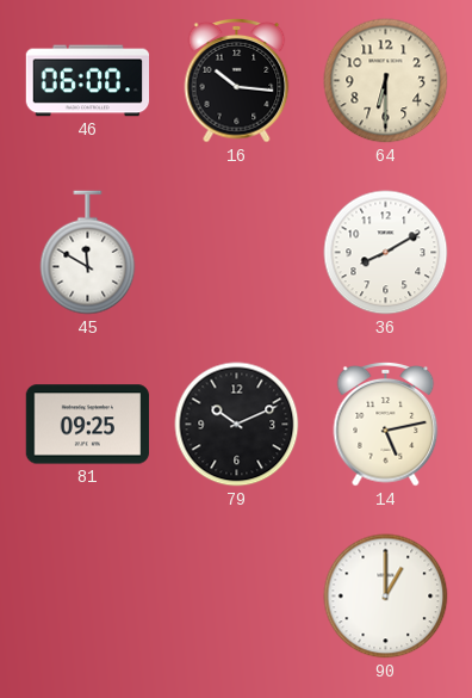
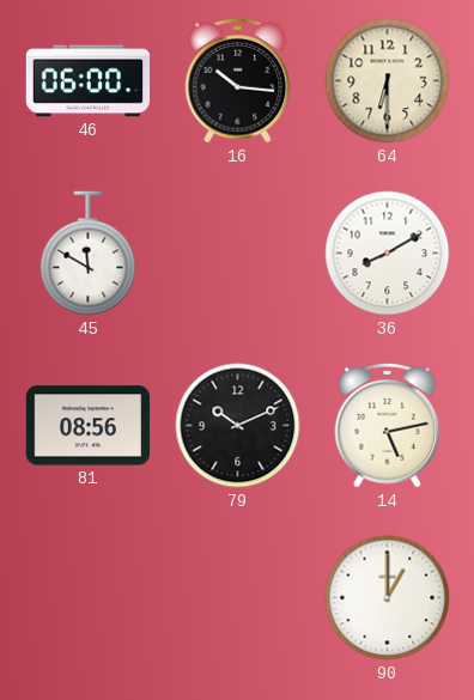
81: 09:25 -> 08:56
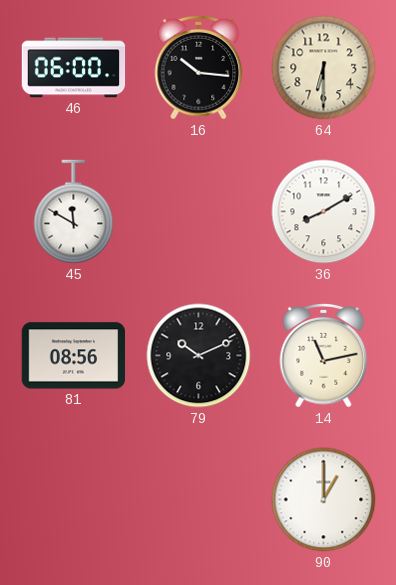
14: 5:13 -> 11:13
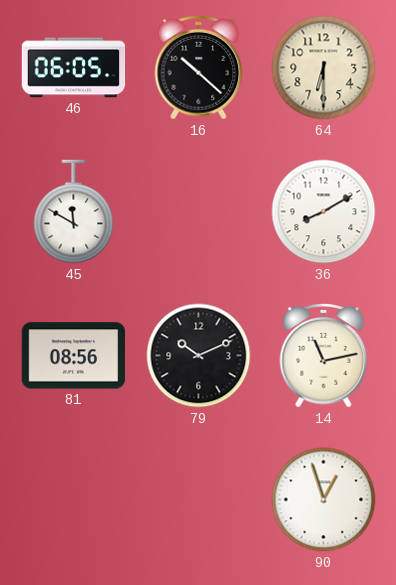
46: 06:00 -> 06:05
16: 10:16 -> 10:22
90: 1:00 -> 12:57
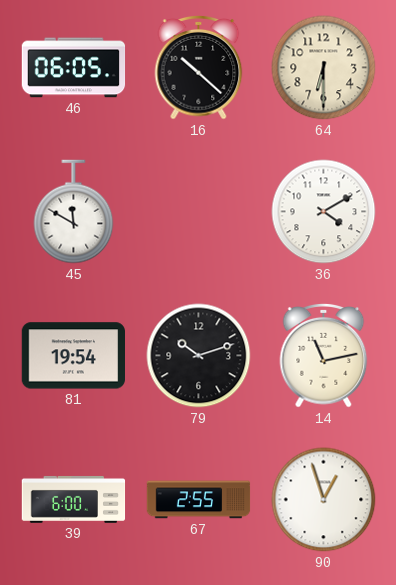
36: 8:10 -> 4:10
81: 08:56 -> 19:54
79: 10:11 -> 10:12
39: none -> 6:00
67: none -> 2:55
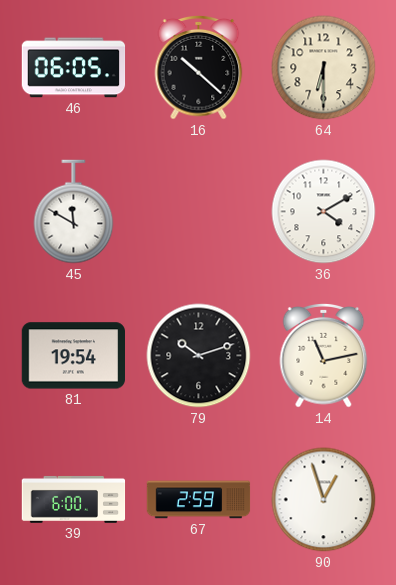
67: 2:55 -> 2:59
